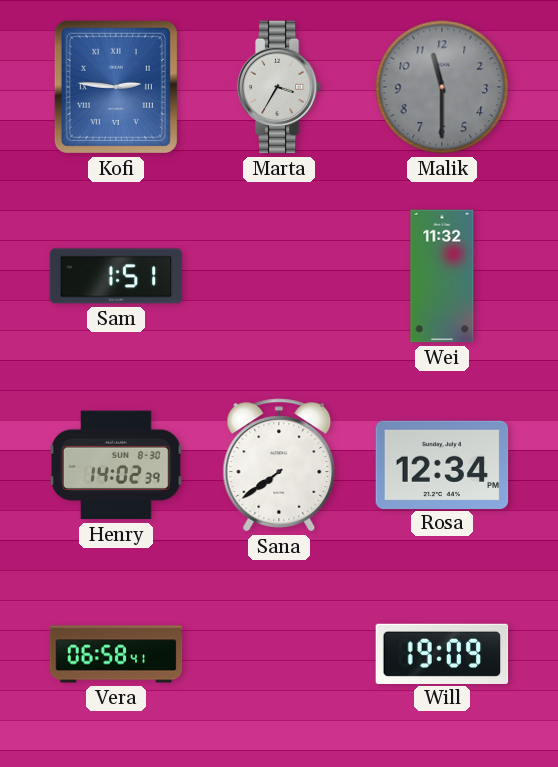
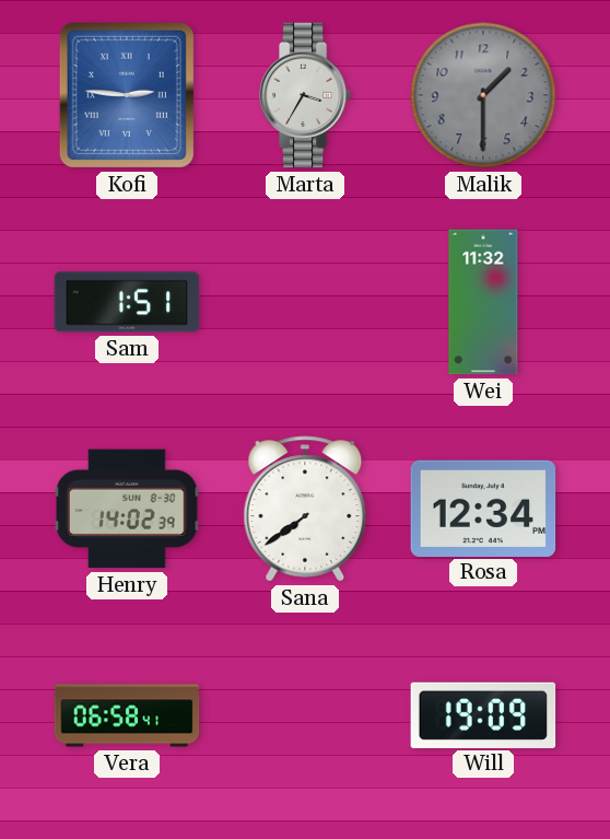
Malik: 11:30 -> 1:30
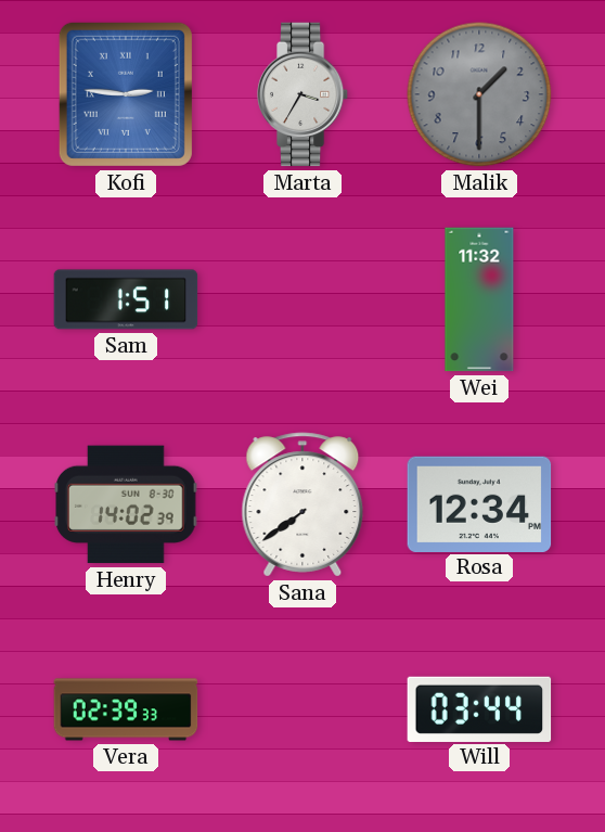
Vera: 06:58 -> 02:39
Will: 19:09 -> 03:44
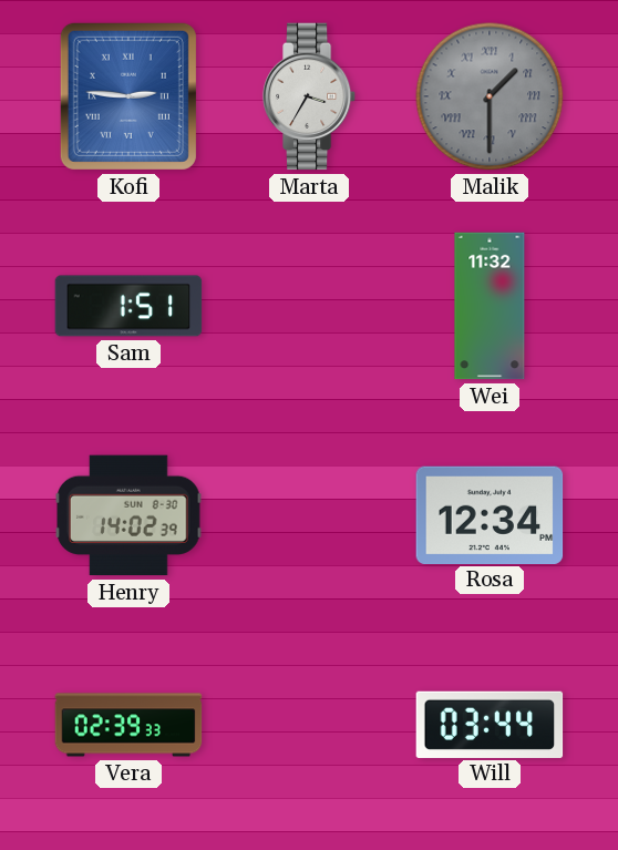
Malik numerals: Arabic -> Roman
Sana: 7:39 -> none
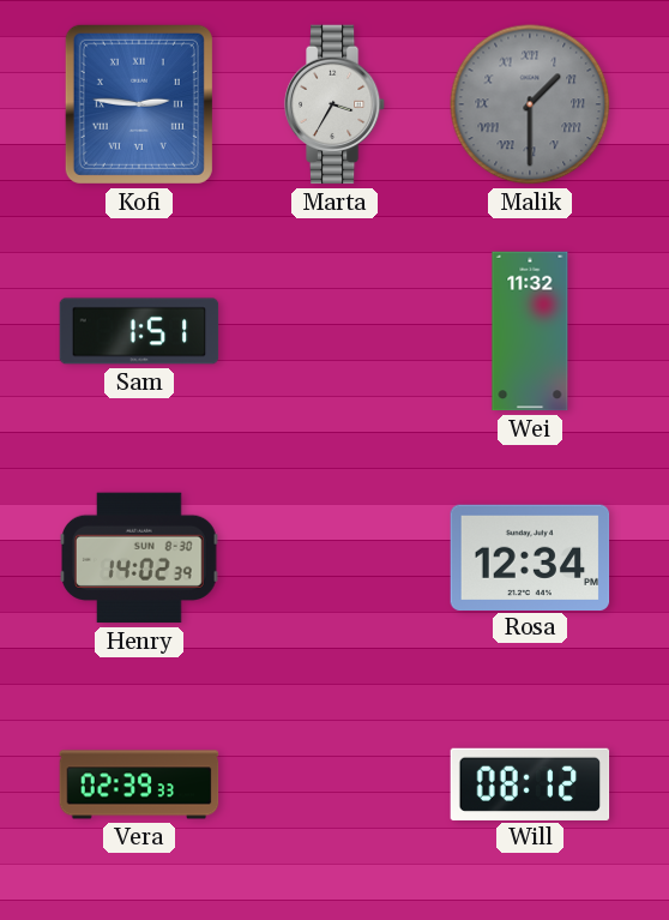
Will: 03:44 -> 08:12
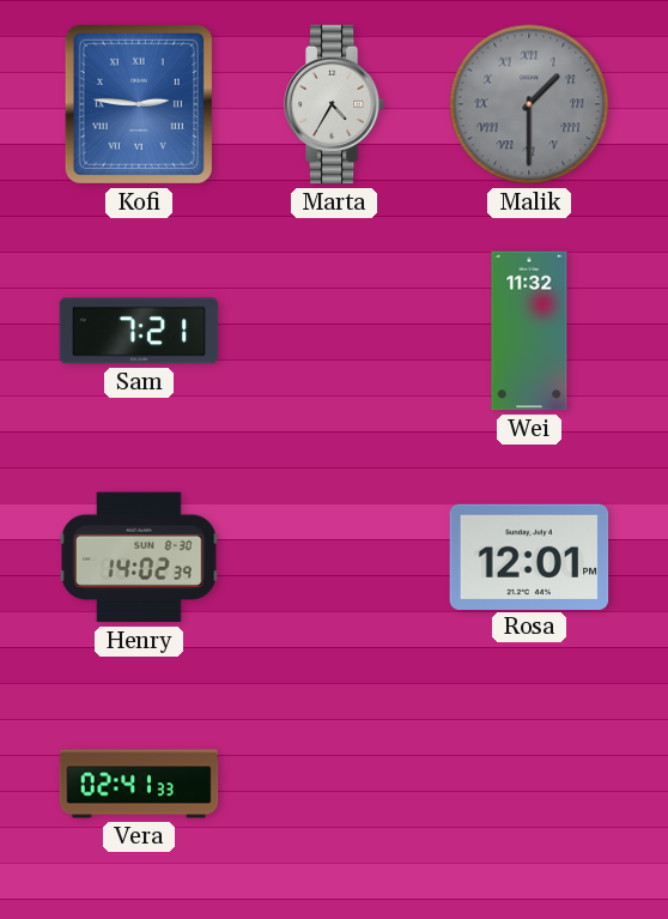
Marta: 3:35 -> 4:35
Sam: 1:51 -> 7:21
Rosa: 12:34 -> 12:01
Vera: 02:39 -> 02:41
Will: 08:12 -> none
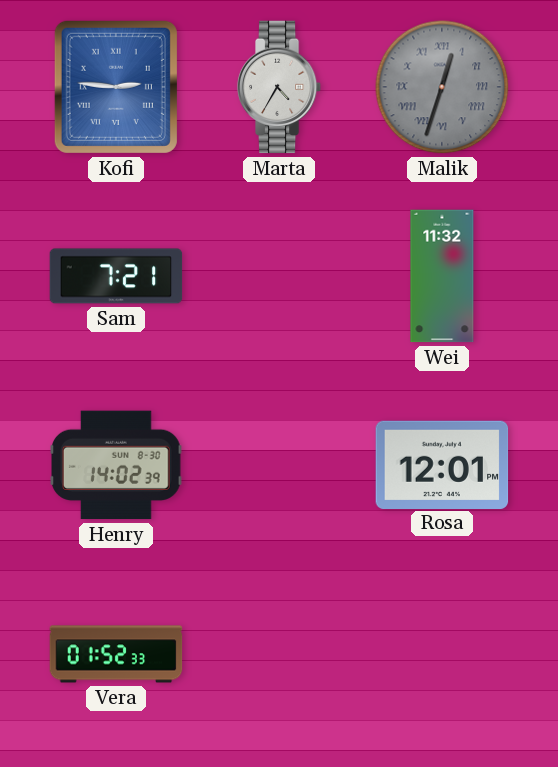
Malik: 1:30 -> 12:33
Vera: 02:41 -> 01:52
